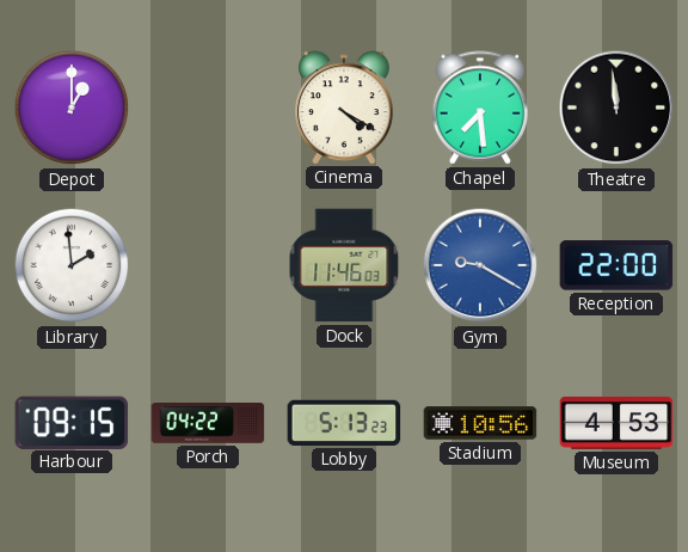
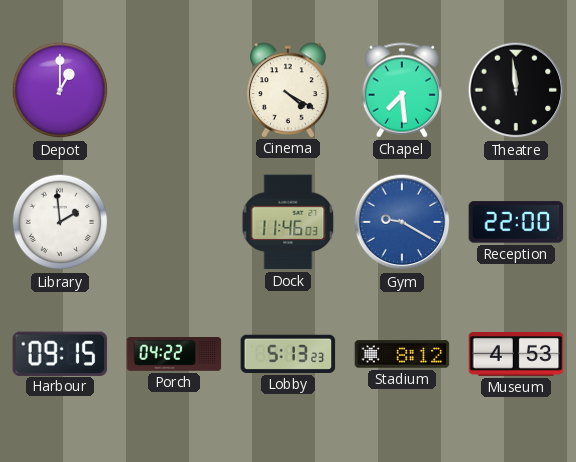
Stadium: 10:56 -> 8:12
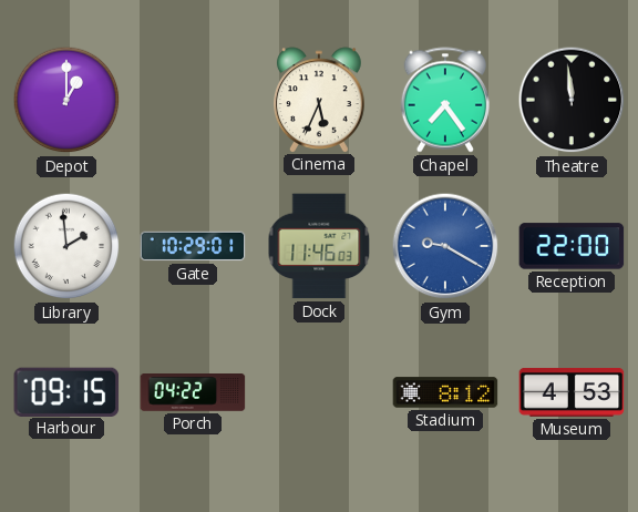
Cinema: 4:20 -> 5:34
Chapel: 7:29 -> 7:24
Gate: none -> 10:29
Lobby: 5:13 -> none
